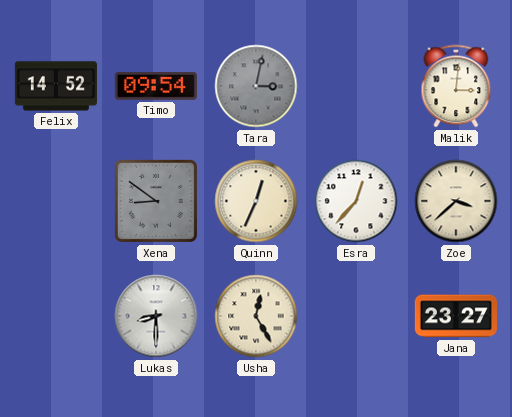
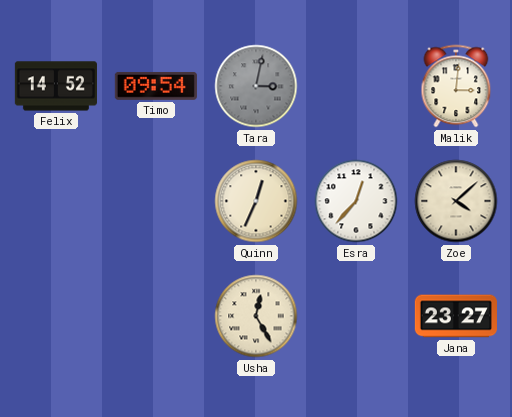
Xena: 8:51 -> none
Zoe: 3:38 -> 4:08
Lukas: 8:30 -> none
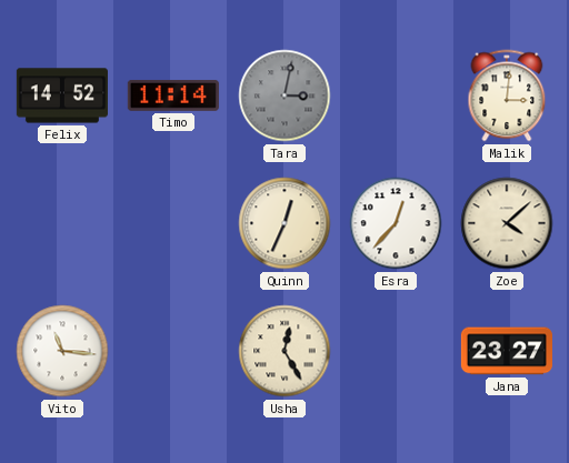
Timo: 09:54 -> 11:14
Vito: none -> 11:16
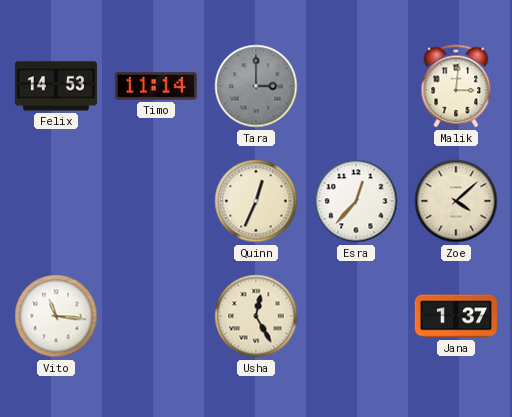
Felix: 14:52 -> 14:53
Tara: 3:02 -> 3:00
Jana: 23:27 -> 1:37
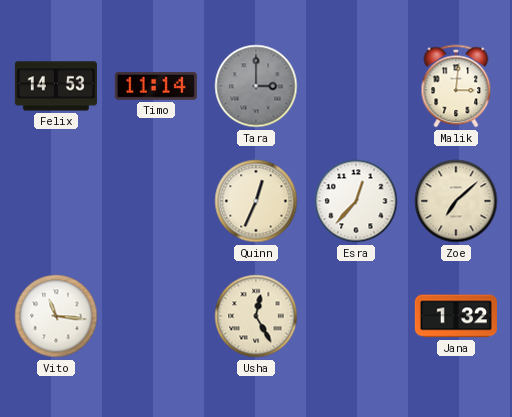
Zoe: 4:08 -> 7:08
Jana: 1:37 -> 1:32
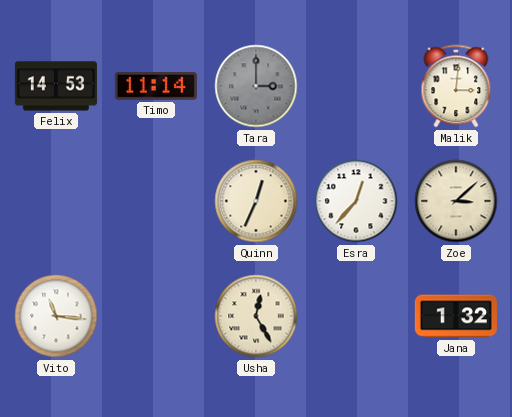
Zoe: 7:08 -> 3:08
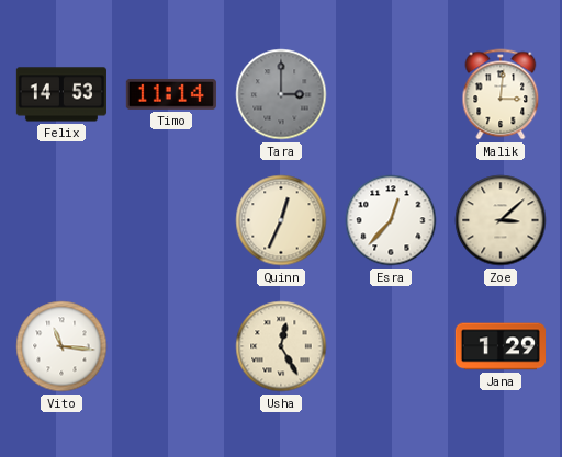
Jana: 1:32 -> 1:29
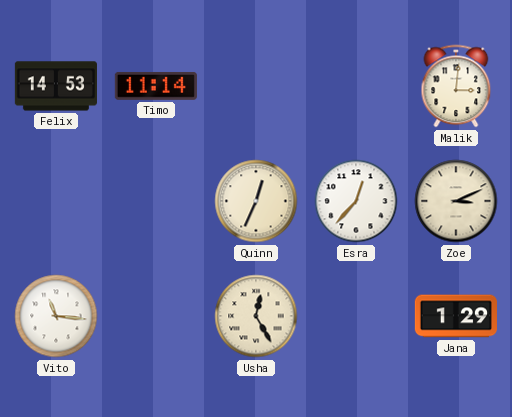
Tara: 3:00 -> none
Zoe: 3:08 -> 3:11
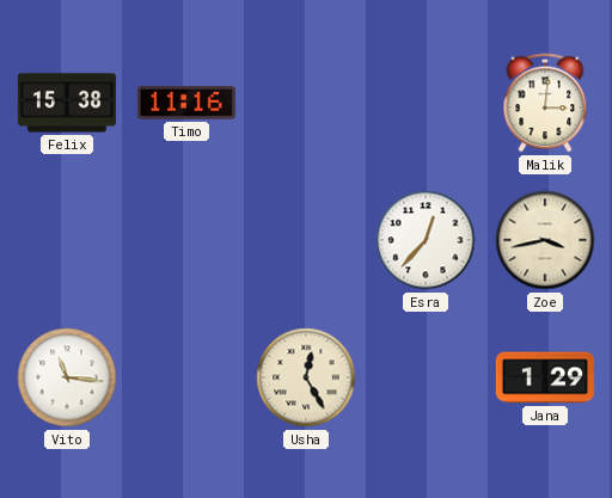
Felix: 14:53 -> 15:38
Timo: 11:14 -> 11:16
Quinn: 12:34 -> none
Zoe: 3:11 -> 3:43
